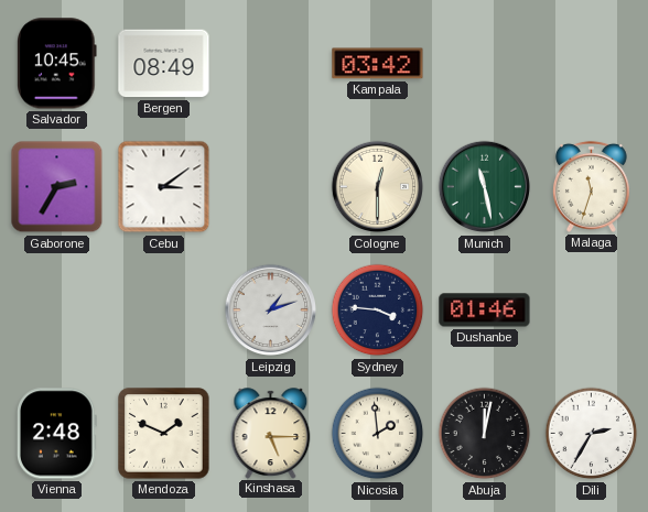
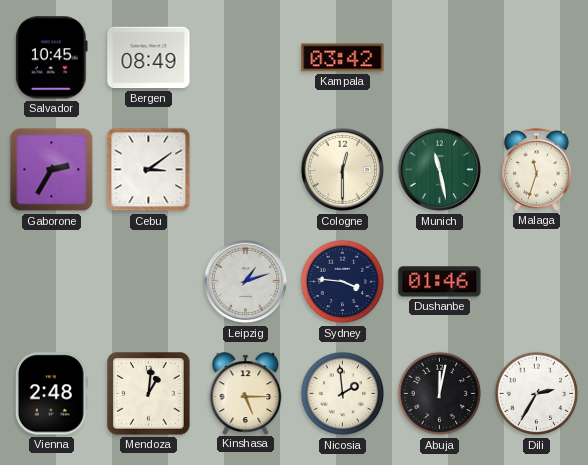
Mendoza: 1:49 -> 1:01
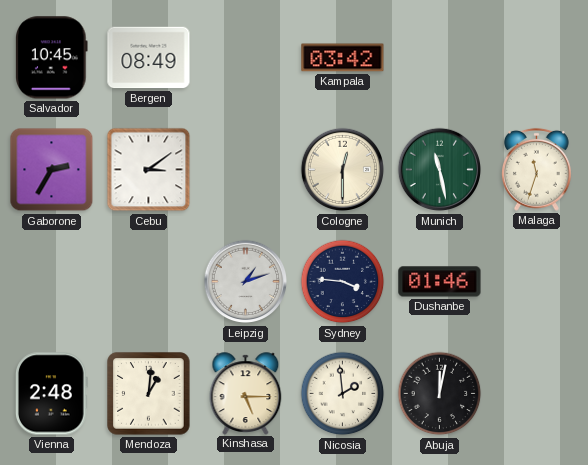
Dili: 2:35 -> none
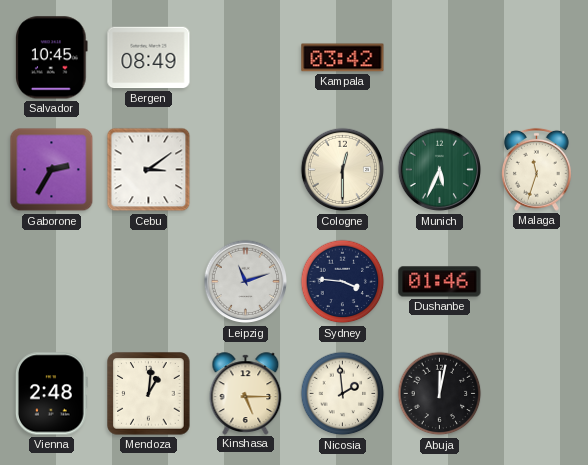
Munich: 11:28 -> 5:34
Leipzig: 1:12 -> 11:12
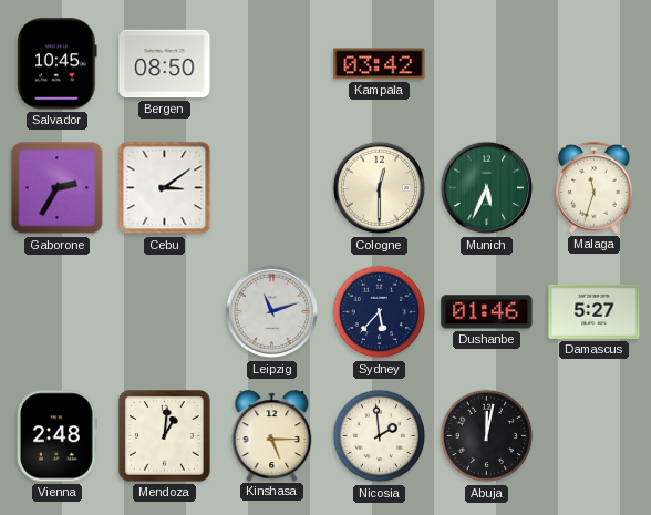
Bergen: 08:49 -> 08:50
Sydney: 3:46 -> 5:37
Damascus: none -> 5:27
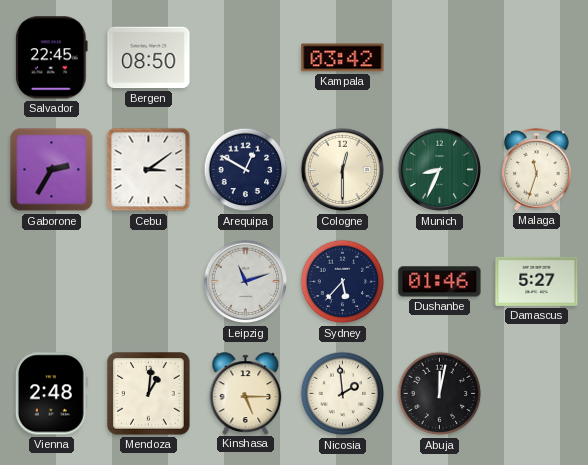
Salvador: 10:45 -> 22:45
Arequipa: none -> 12:50
Munich: 5:34 -> 8:34
